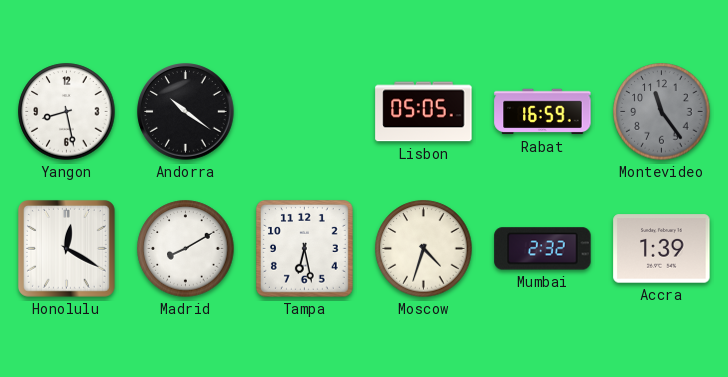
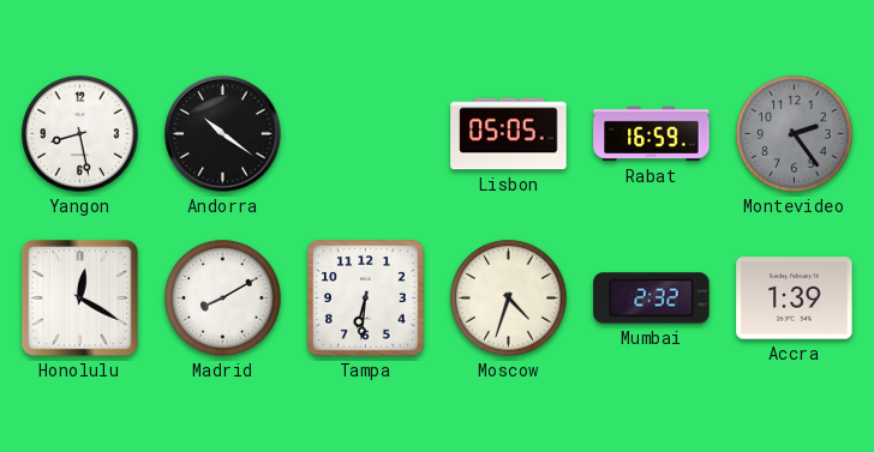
Montevideo: 11:24 -> 2:24
Tampa: 6:28 -> 6:31
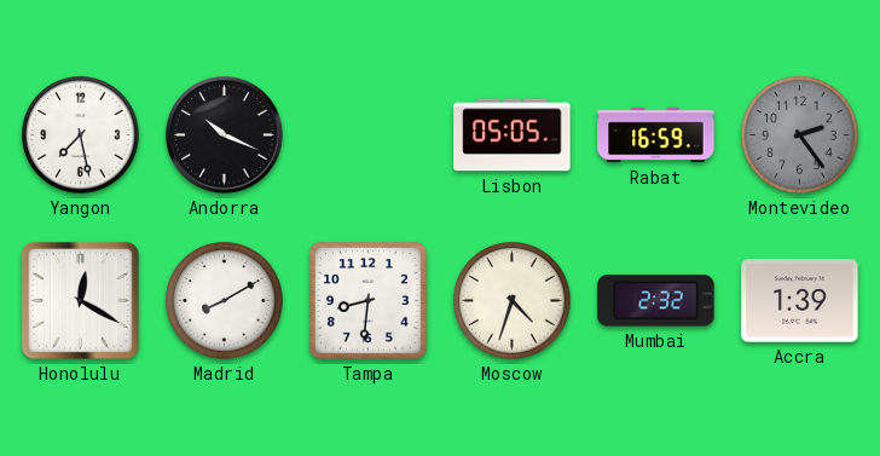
Yangon: 8:28 -> 7:28
Andorra: 10:21 -> 10:19
Tampa: 6:31 -> 8:31
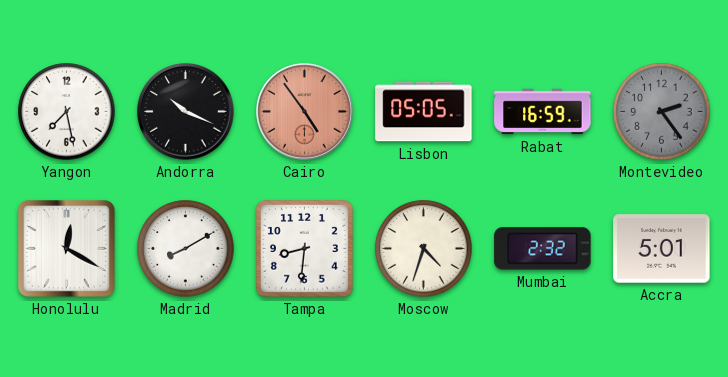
Cairo: none -> 4:54
Accra: 1:39 -> 5:01
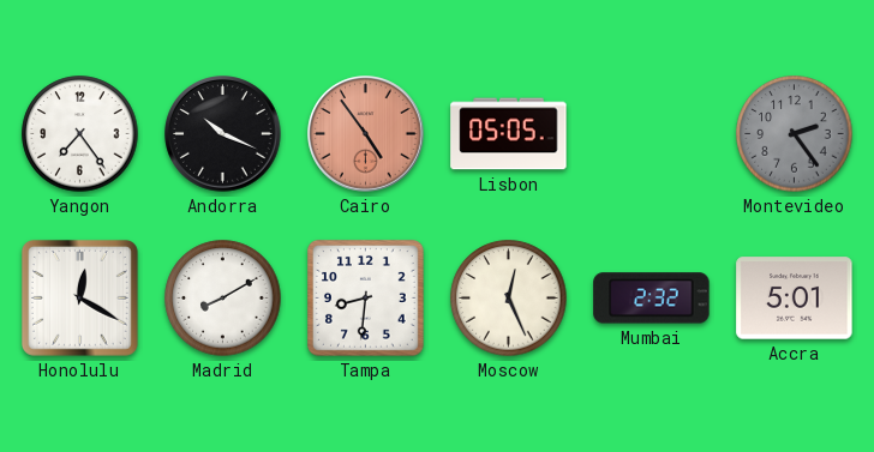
Yangon: 7:28 -> 7:24
Rabat: 16:59 -> none
Moscow: 4:33 -> 12:26
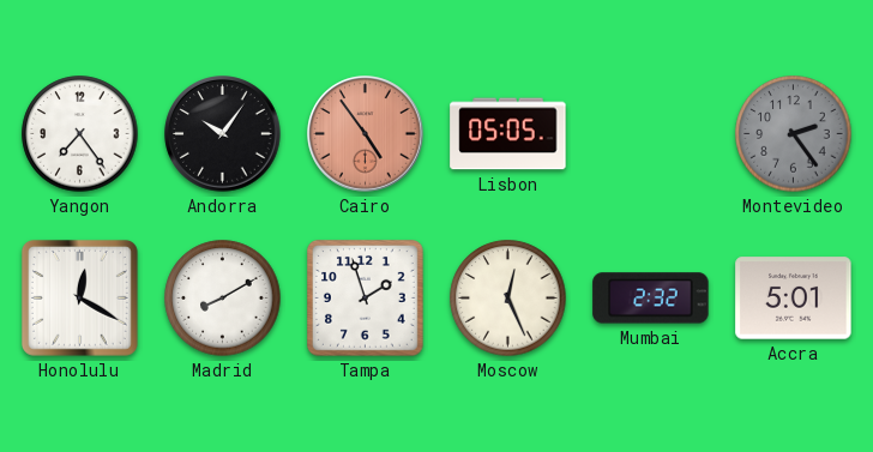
Andorra: 10:19 -> 10:06
Tampa: 8:31 -> 1:57
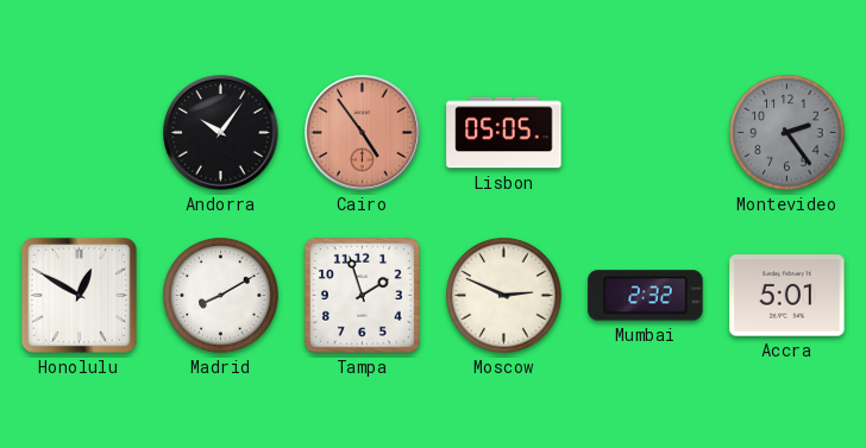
Yangon: 7:24 -> none
Honolulu: 12:20 -> 12:50
Moscow: 12:26 -> 2:49
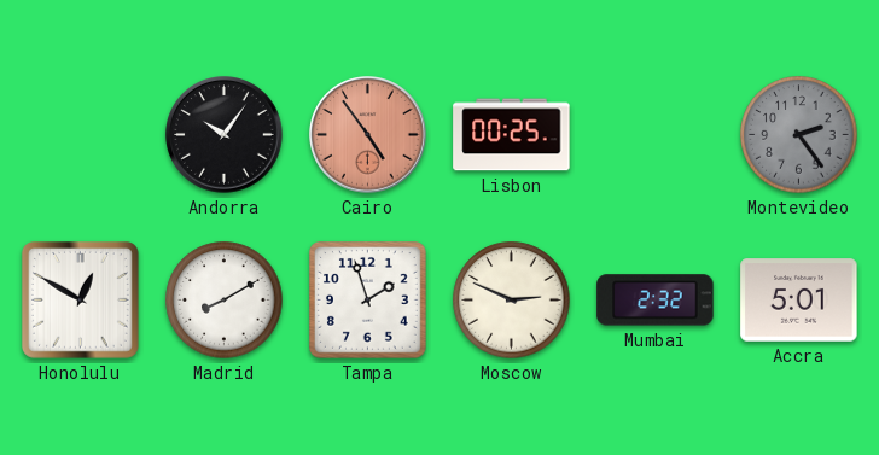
Lisbon: 05:05 -> 00:25
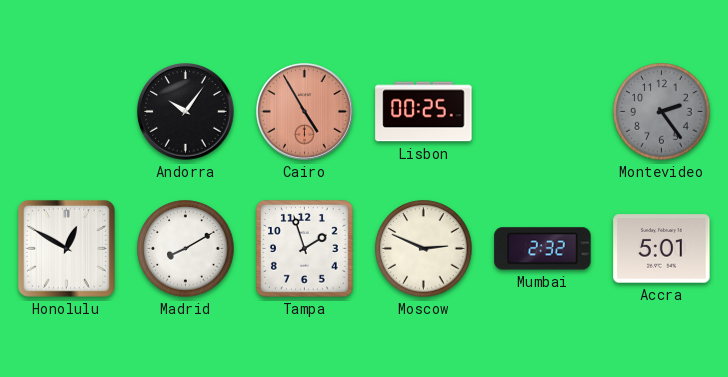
Cairo: 4:54 -> 4:55
